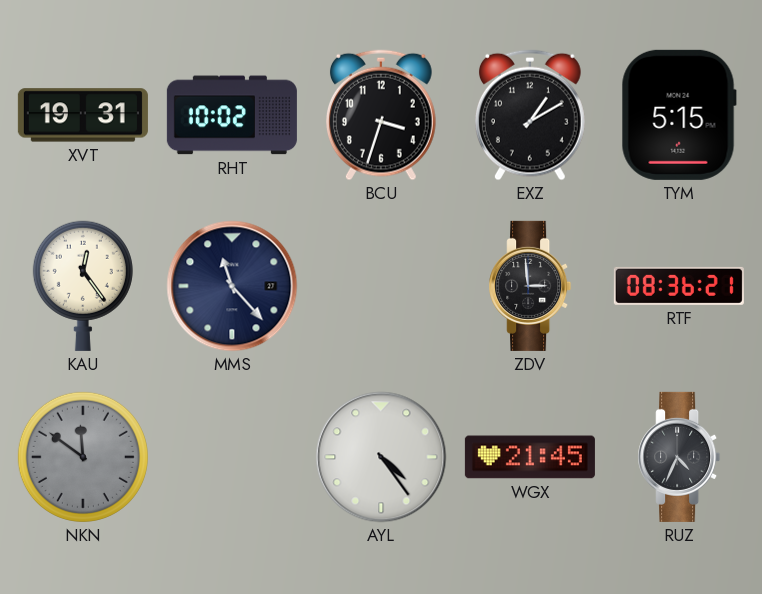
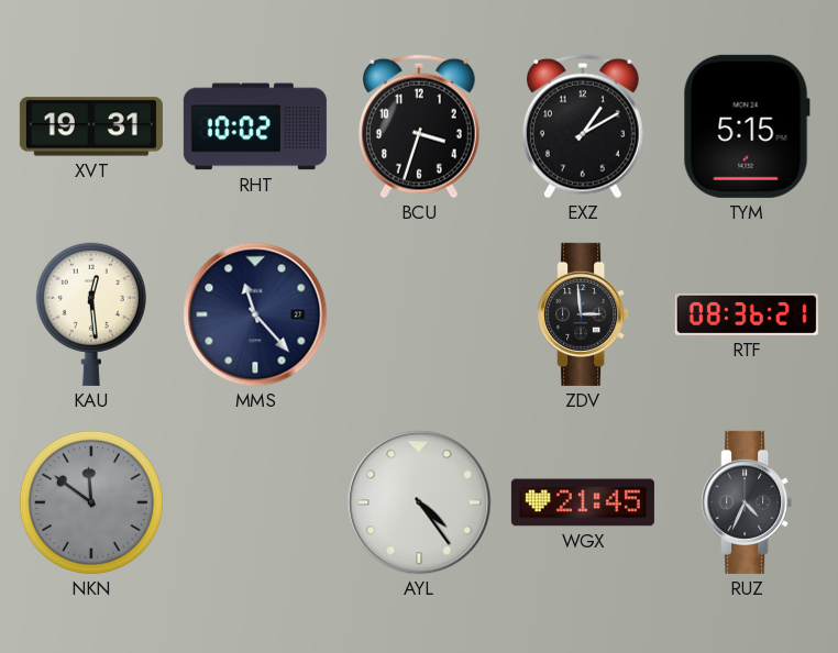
KAU: 12:24 -> 12:29
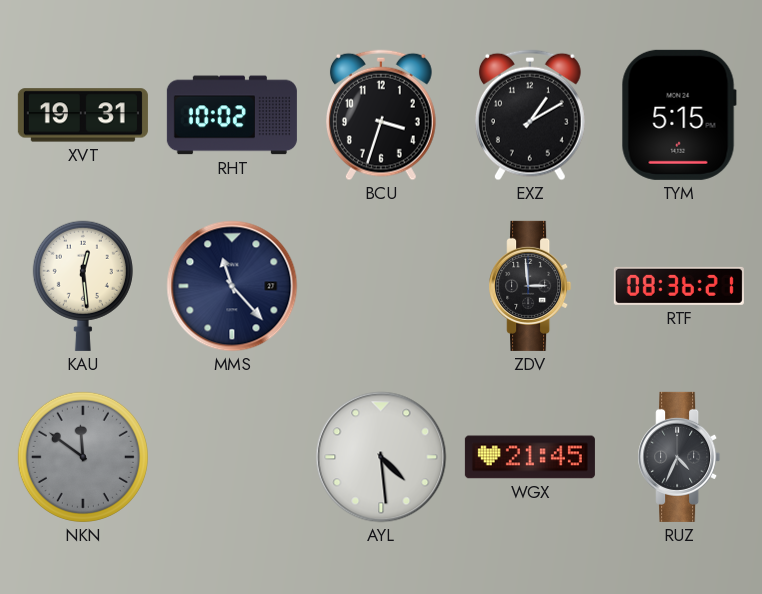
AYL: 4:24 -> 4:29
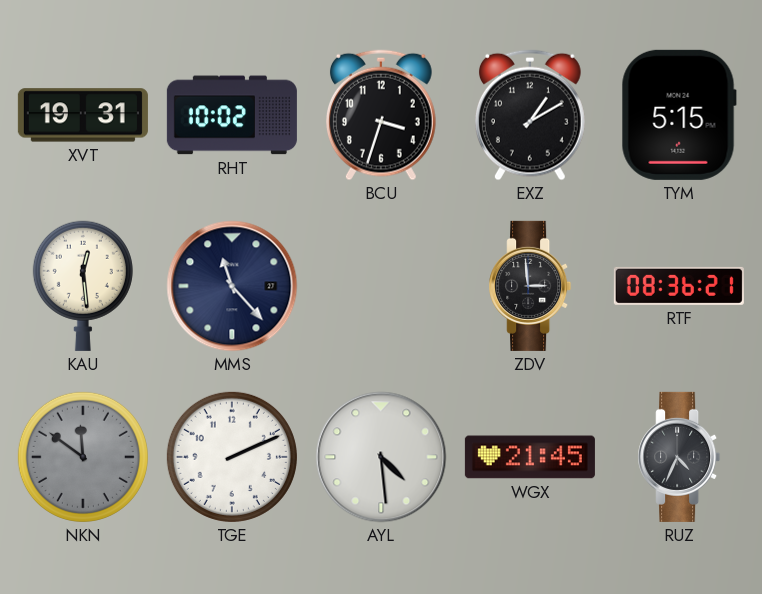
TGE: none -> 2:11
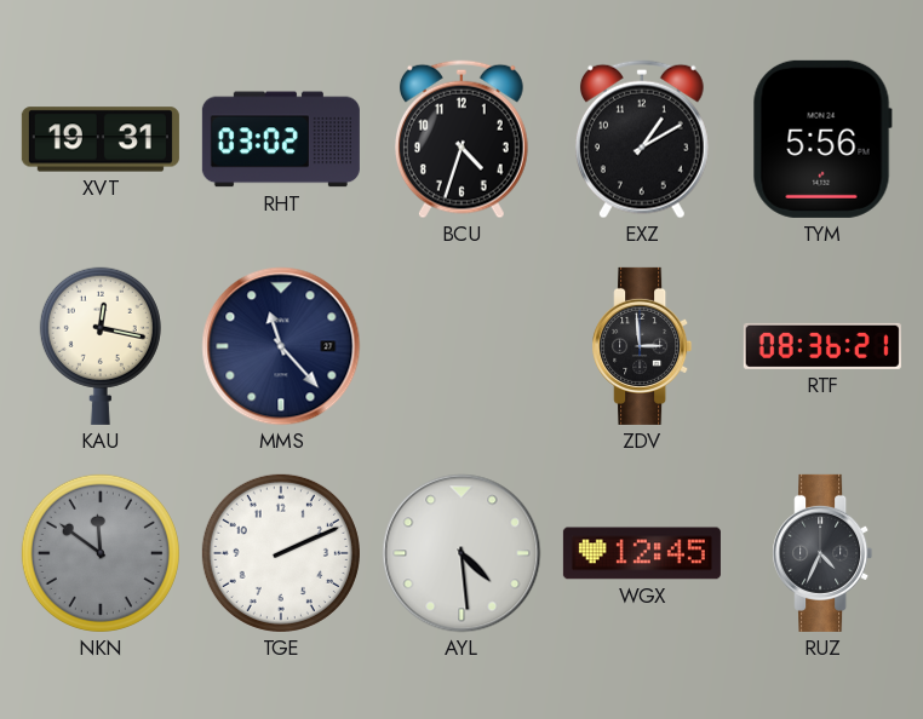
RHT: 10:02 -> 03:02
BCU: 3:33 -> 4:33
TYM: 5:15 -> 5:56
KAU: 12:29 -> 12:17
WGX: 21:45 -> 12:45
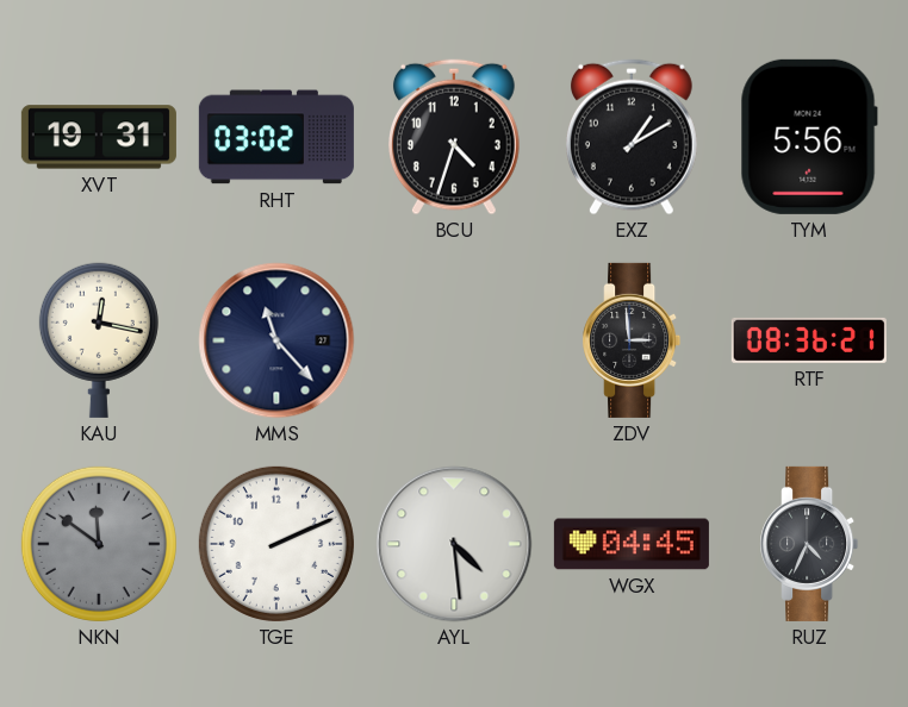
WGX: 12:45 -> 04:45
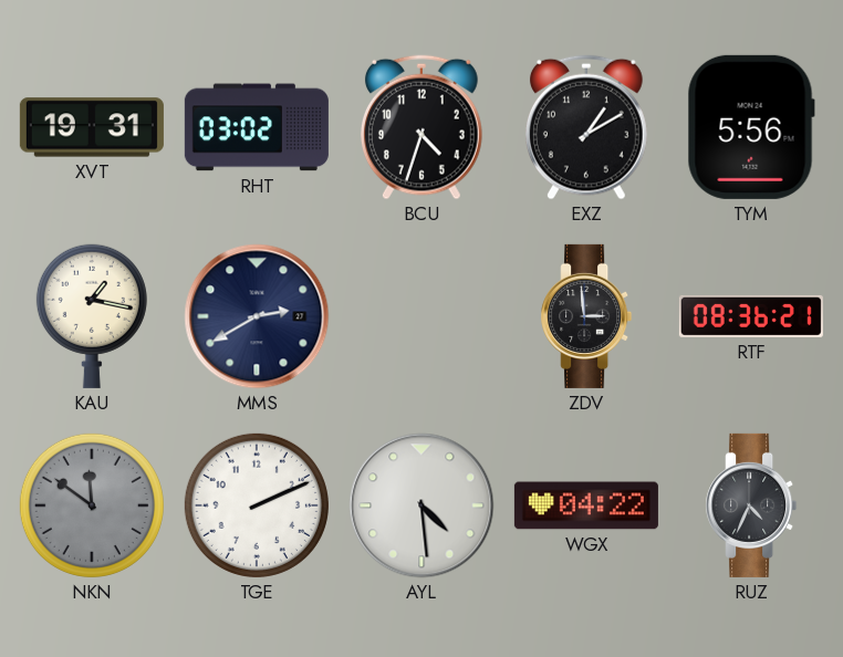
KAU: 12:17 -> 1:17
MMS: 11:23 -> 2:40
WGX: 04:45 -> 04:22
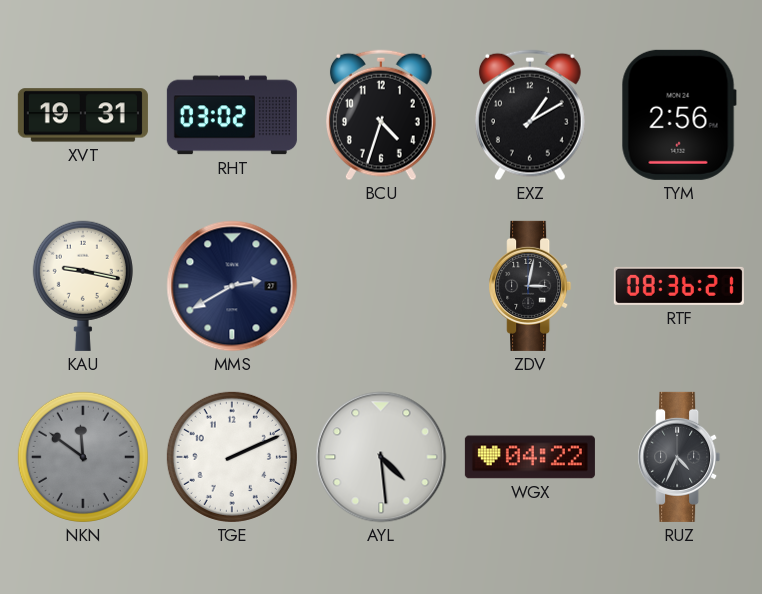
TYM: 5:56 -> 2:56
KAU: 1:17 -> 9:17
ZDV: 2:59 -> 3:02
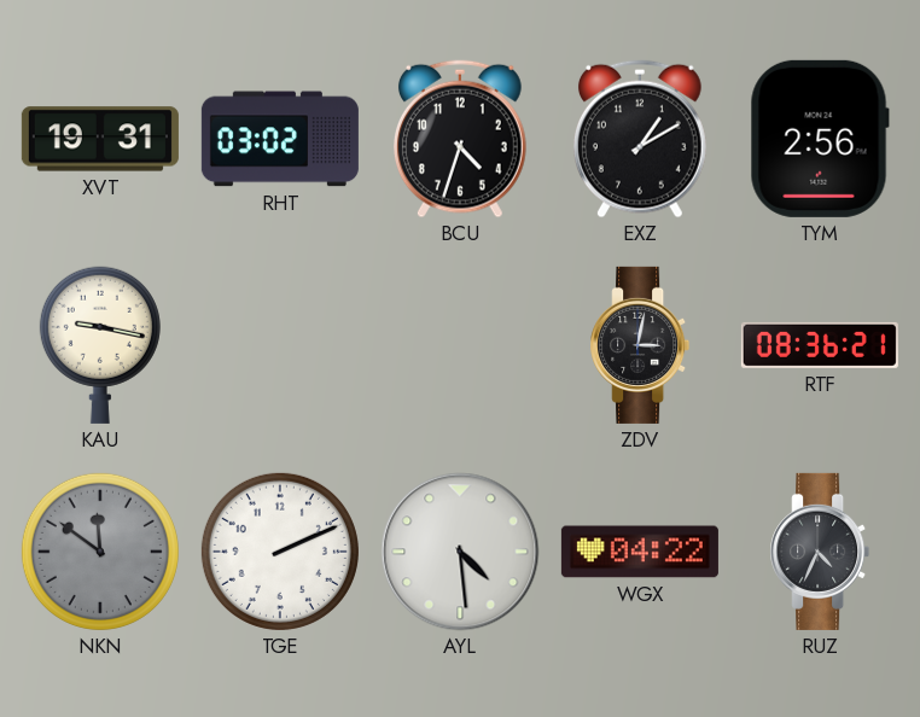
MMS: 2:40 -> none
